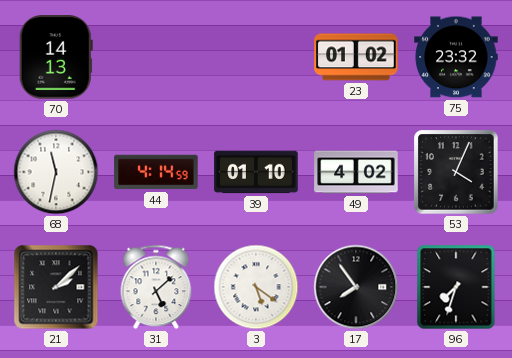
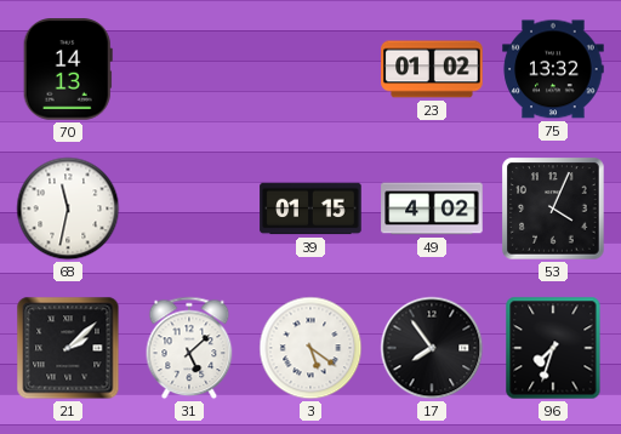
75: 23:32 -> 13:32
44: 4:14 -> none
39: 01:10 -> 01:15
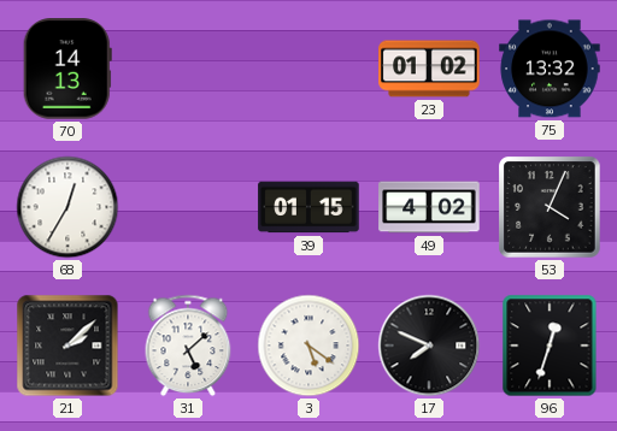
68: 11:32 -> 12:35
17: 7:54 -> 7:49
96: 7:33 -> 12:33
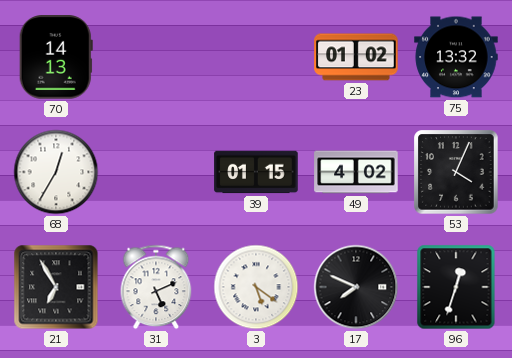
21: 2:08 -> 6:55
31: 5:08 -> 5:11
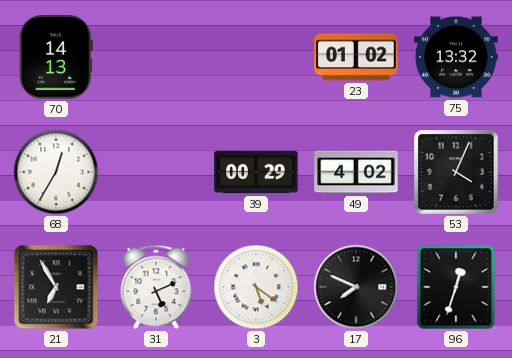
39: 01:15 -> 00:29
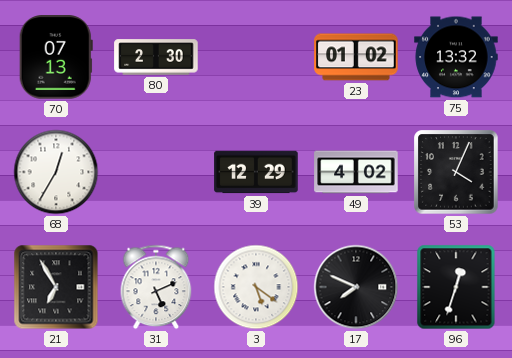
70: 14:13 -> 07:13
80: none -> 2:30
39: 00:29 -> 12:29
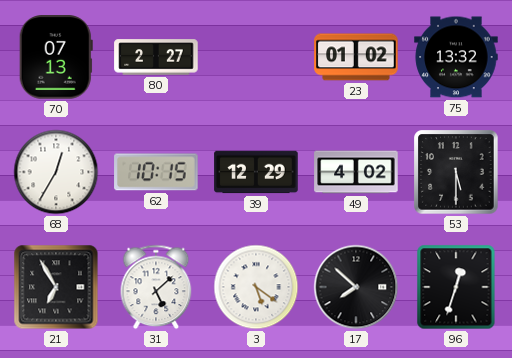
80: 2:30 -> 2:27
62: none -> 10:15
53: 4:04 -> 5:30
31: 5:11 -> 5:08
17: 7:49 -> 7:52
